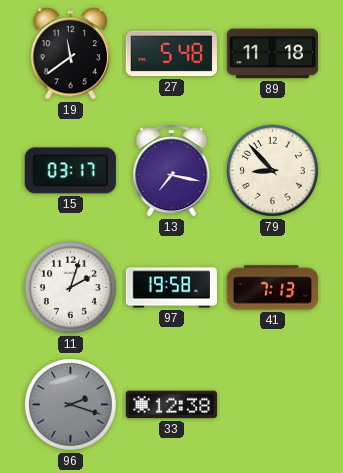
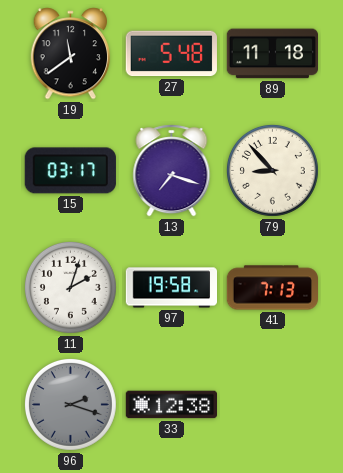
13: 7:17 -> 7:18
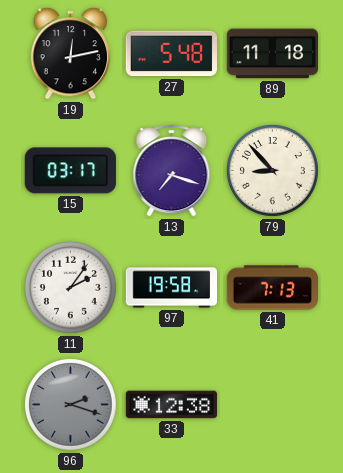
19: 11:39 -> 12:13
11: 2:03 -> 2:06
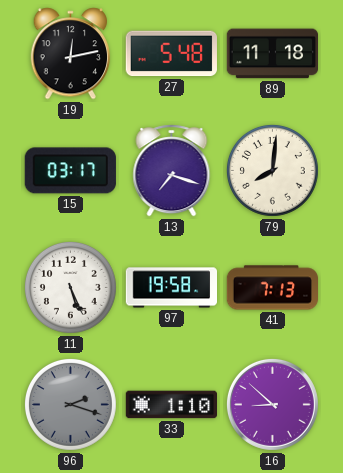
79: 8:53 -> 8:01
11: 2:06 -> 5:26
33: 12:38 -> 1:10
16: none -> 8:52
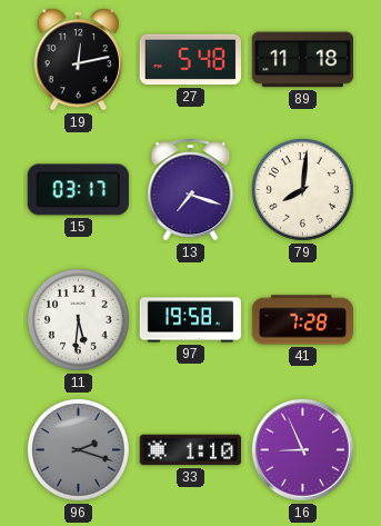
11: 5:26 -> 5:31
41: 7:13 -> 7:28
16: 8:52 -> 8:56
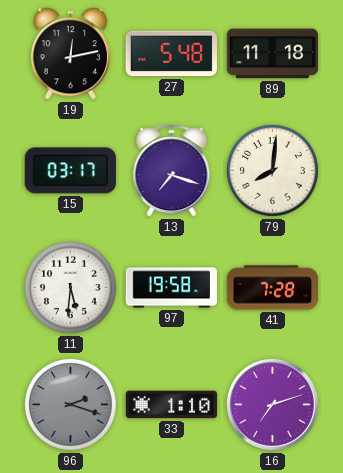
16: 8:56 -> 7:12
